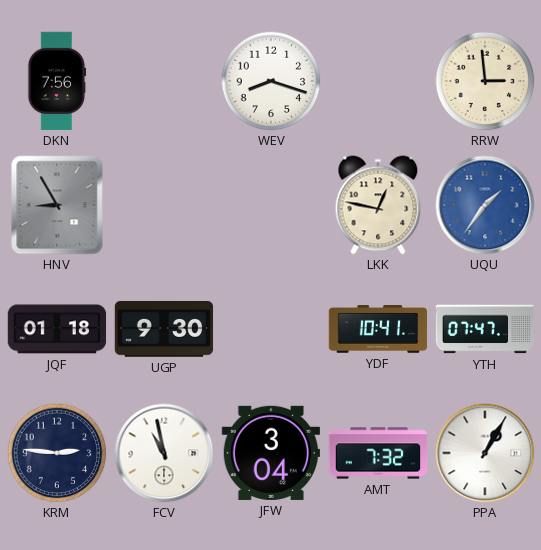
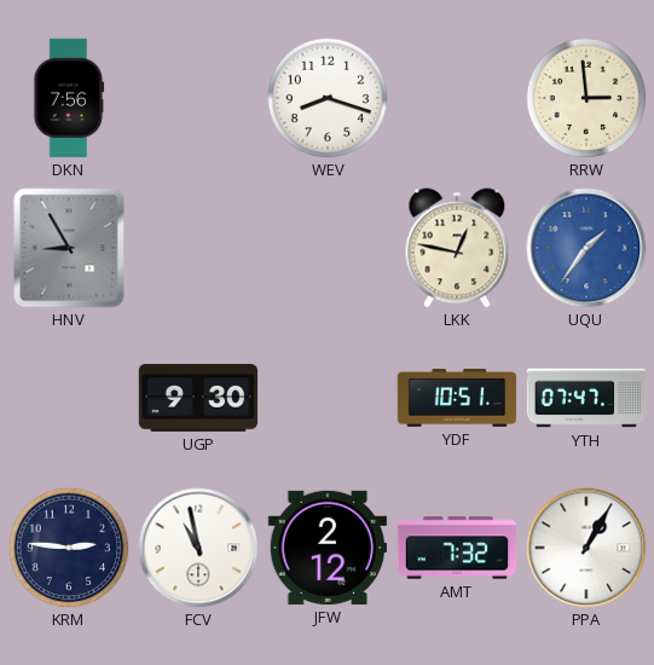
JQF: 01:18 -> none
YDF: 10:41 -> 10:51
JFW: 3:04 -> 2:12
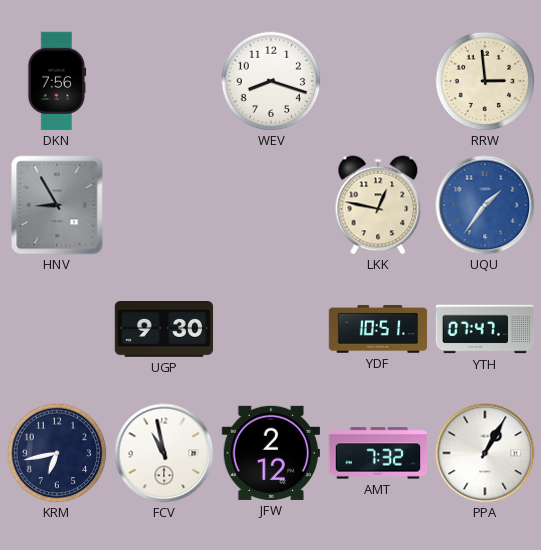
KRM: 2:46 -> 6:43
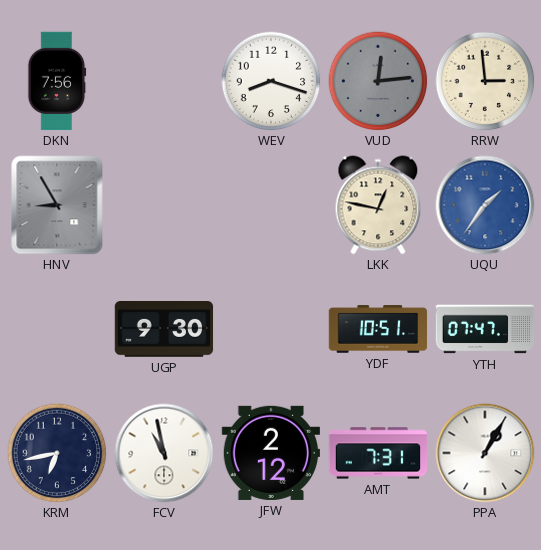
VUD: none -> 12:14
AMT: 7:32 -> 7:31
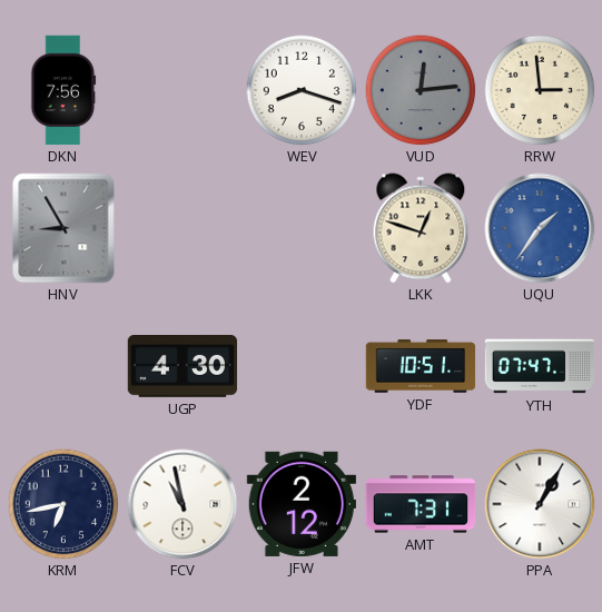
LKK: 12:47 -> 12:48
UGP: 9:30 -> 4:30
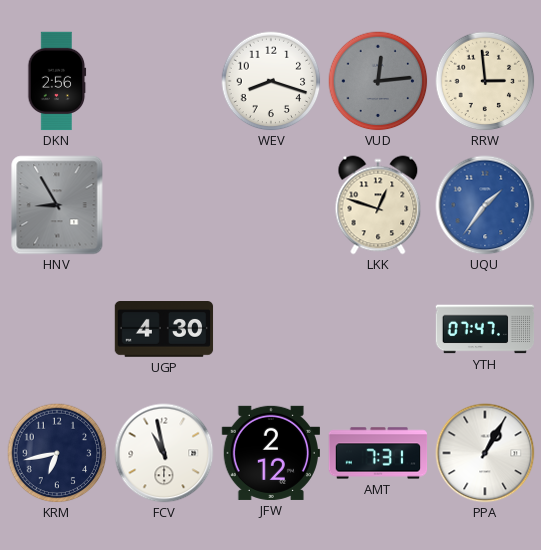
DKN: 7:56 -> 2:56
YDF: 10:51 -> none
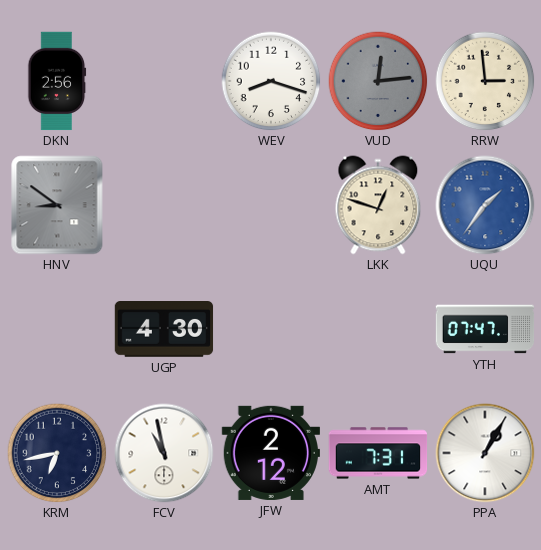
HNV: 8:55 -> 8:51
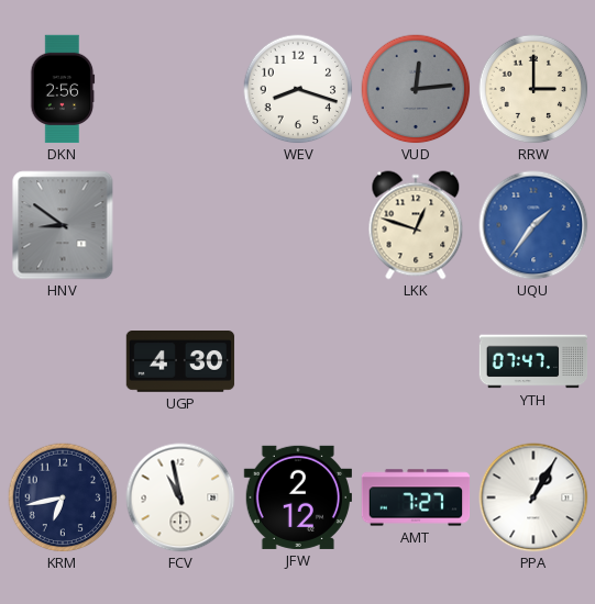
RRW: 2:59 -> 3:00
AMT: 7:31 -> 7:27
